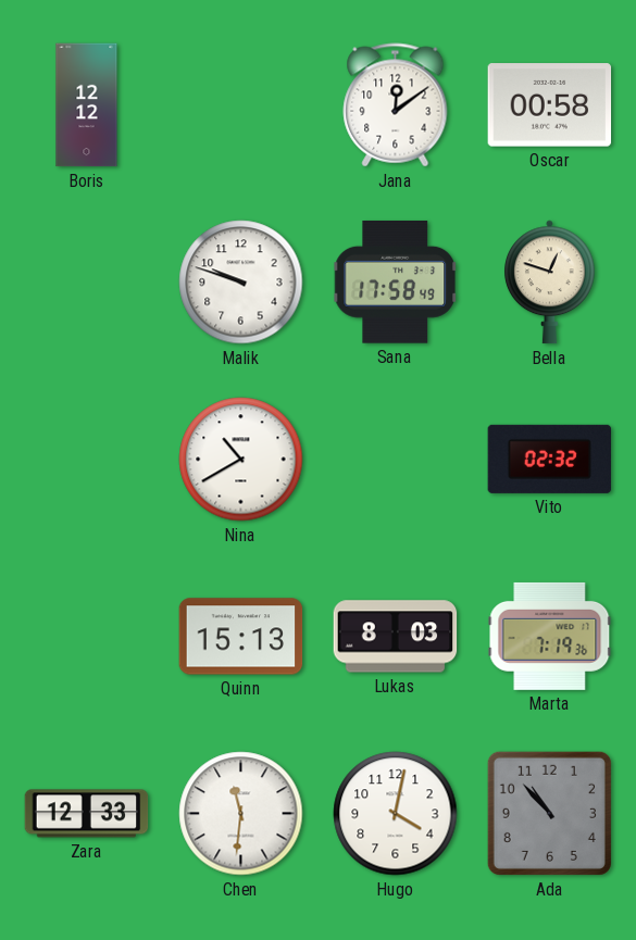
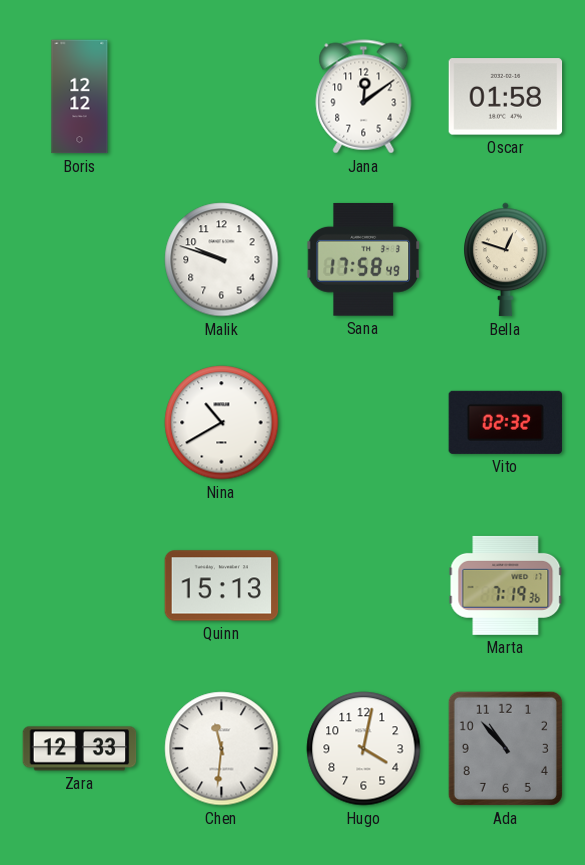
Oscar: 00:58 -> 01:58
Lukas: 8:03 -> none
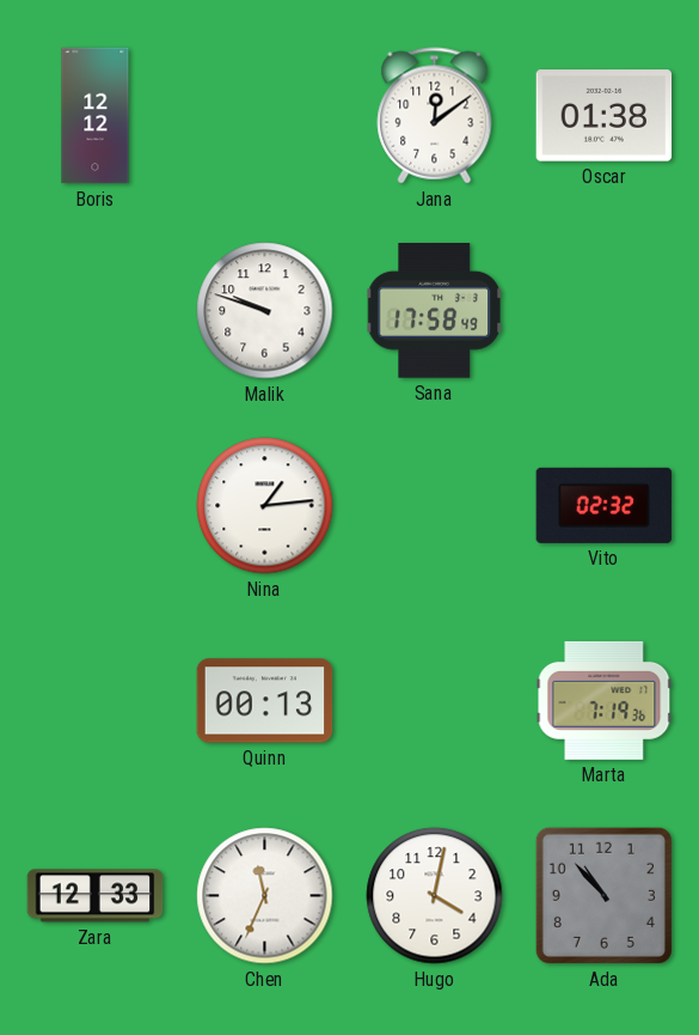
Oscar: 01:58 -> 01:38
Bella: 12:48 -> none
Nina: 10:40 -> 1:14
Quinn: 15:13 -> 00:13
Chen: 11:31 -> 11:34
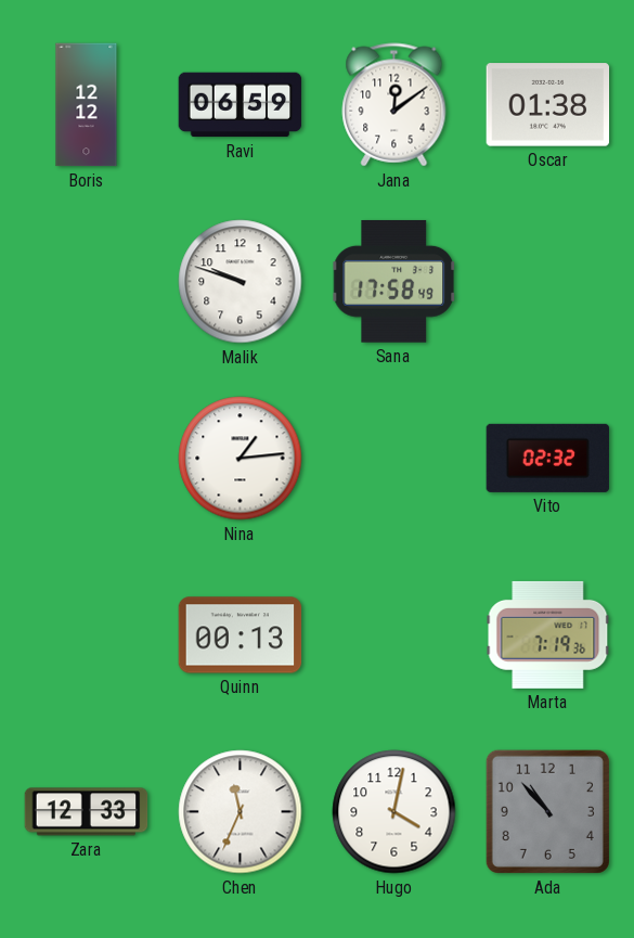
Ravi: none -> 06:59
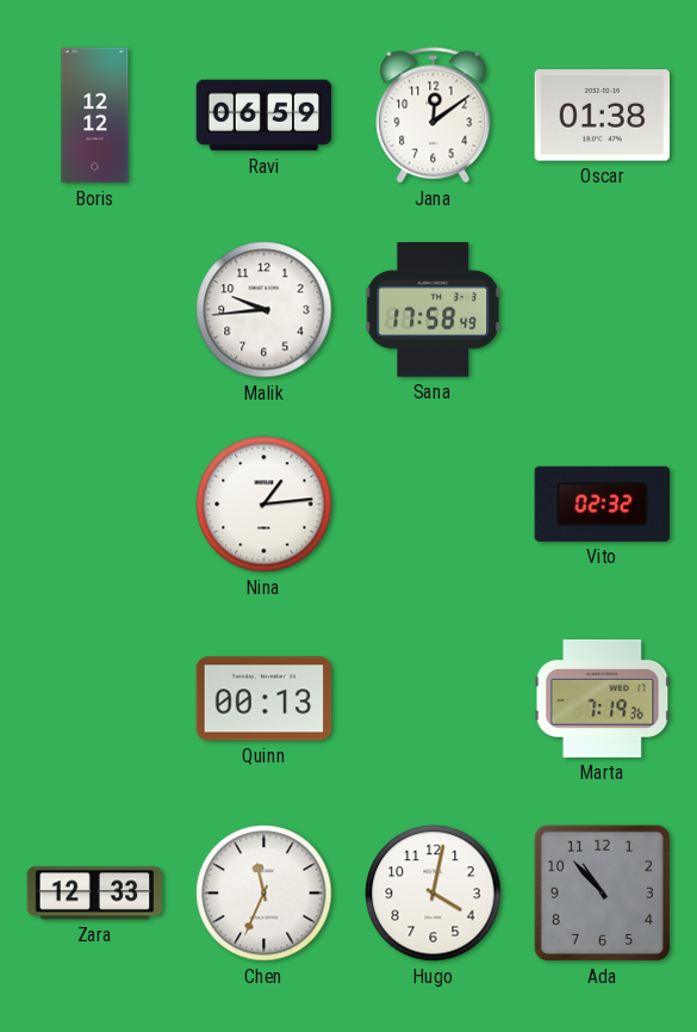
Malik: 9:48 -> 9:44
